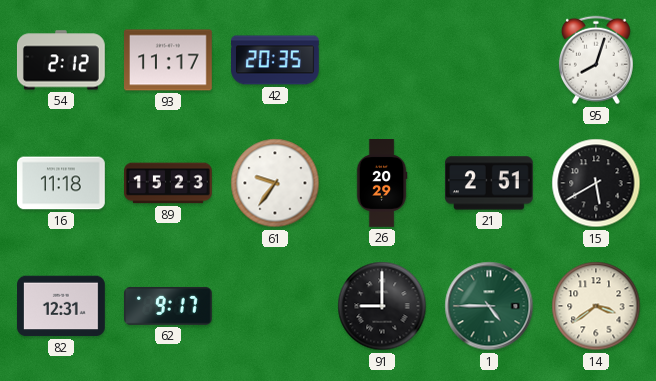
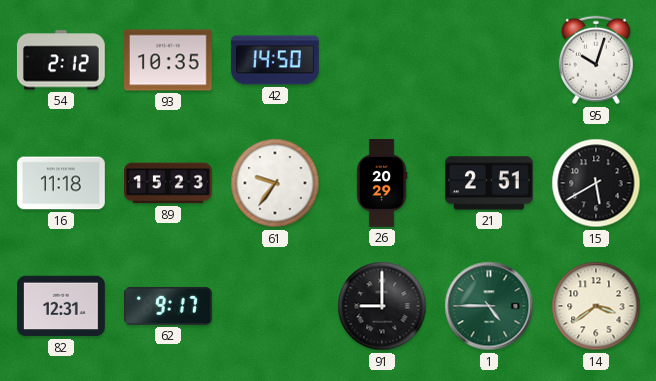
93: 11:17 -> 10:35
42: 20:35 -> 14:50
95: 8:03 -> 10:03
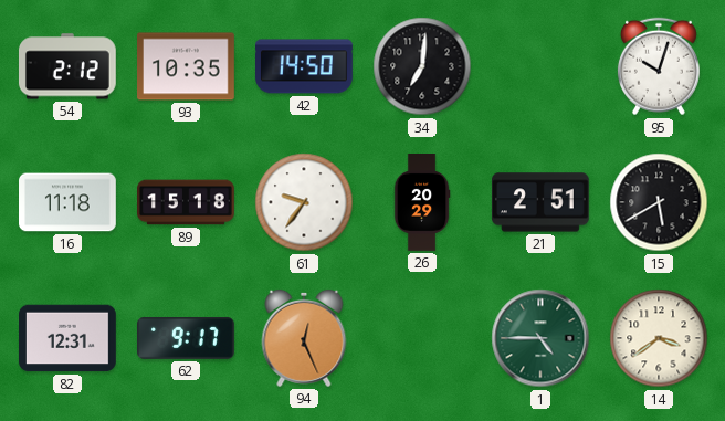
34: none -> 7:01
89: 15:23 -> 15:18
94: none -> 12:26
91: 9:00 -> none
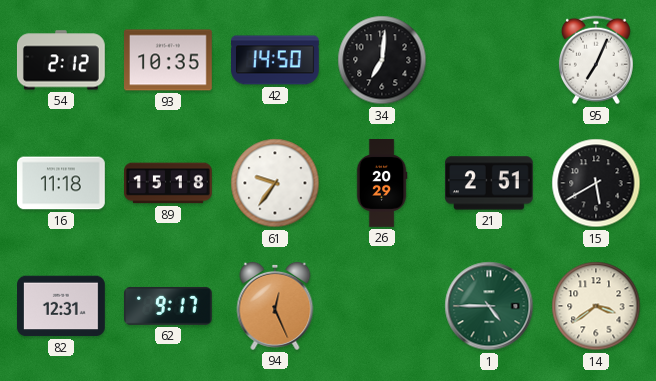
95: 10:03 -> 7:04
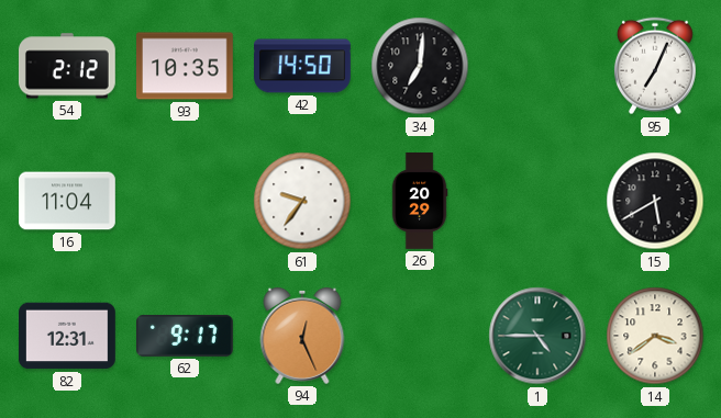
16: 11:18 -> 11:04
89: 15:18 -> none
21: 2:51 -> none
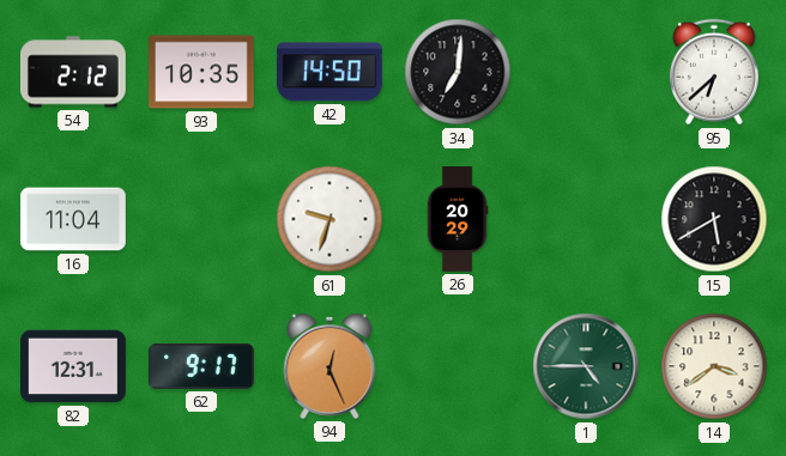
95: 7:04 -> 6:38
61: 9:36 -> 9:33
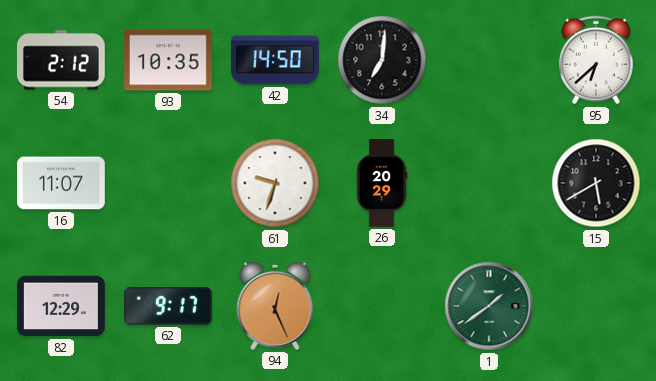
16: 11:04 -> 11:07
82: 12:31 -> 12:29
1: 4:45 -> 1:39
14: 3:39 -> none
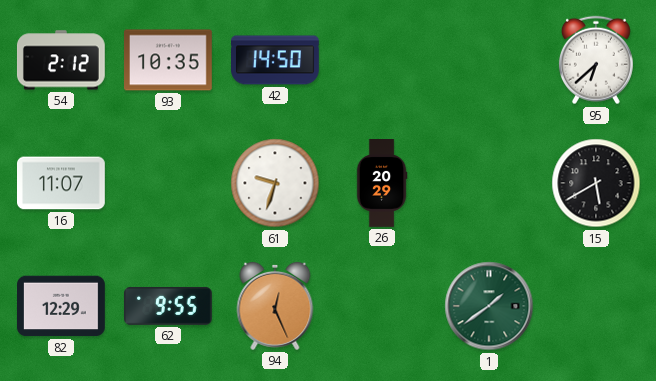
34: 7:01 -> none
62: 9:17 -> 9:55
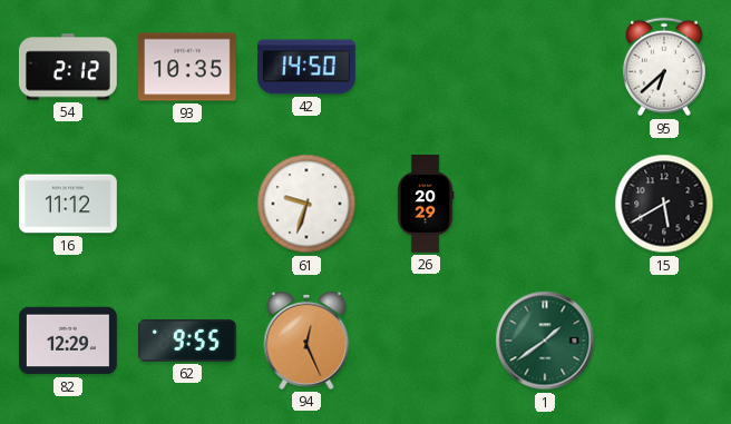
16: 11:07 -> 11:12
